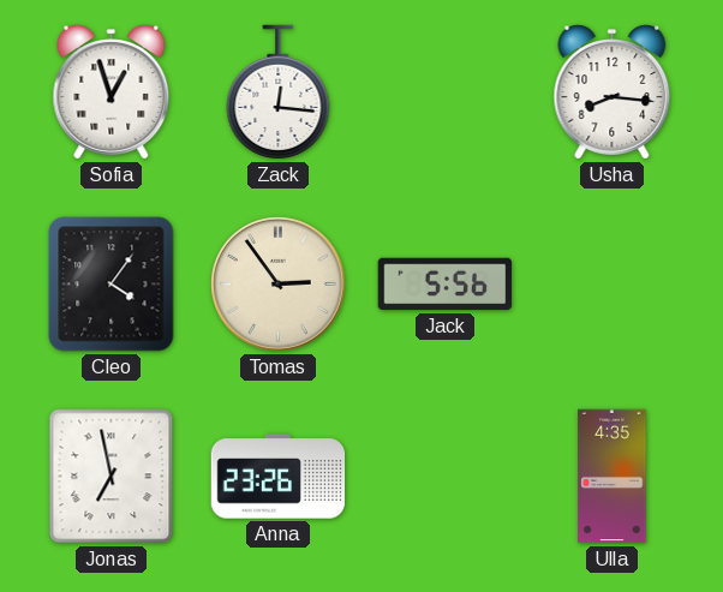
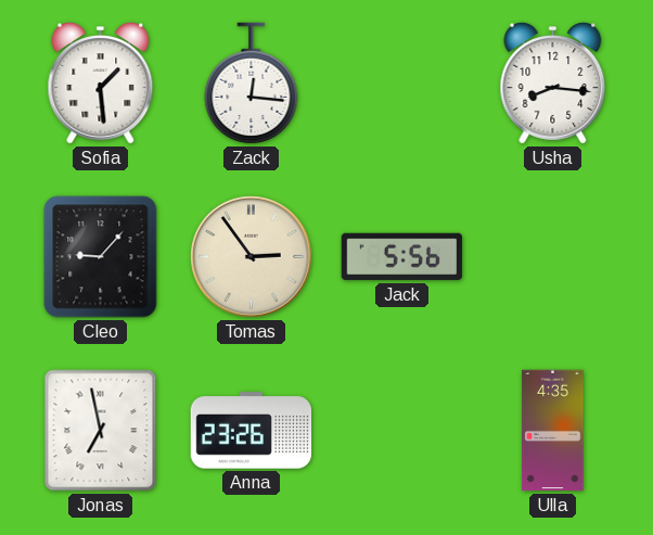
Sofia: 12:57 -> 1:29
Cleo: 4:06 -> 9:07
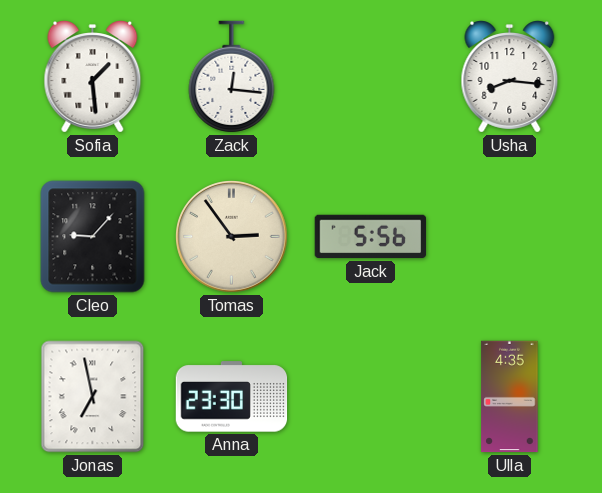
Anna: 23:26 -> 23:30
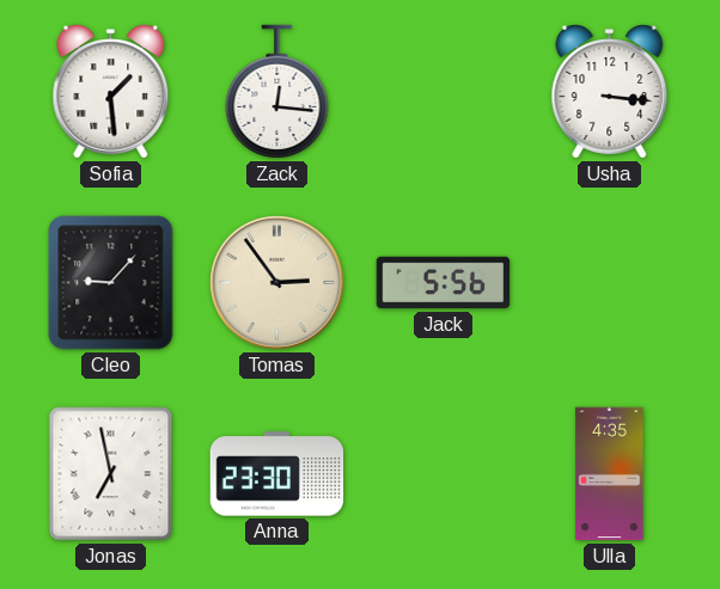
Usha: 8:16 -> 3:16
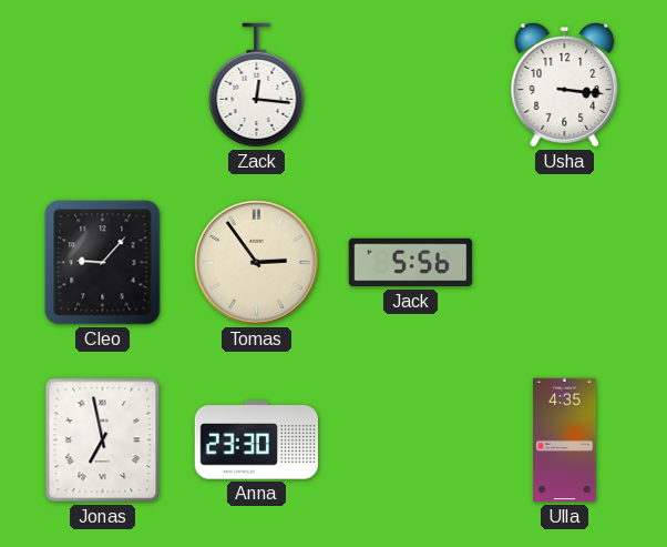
Sofia: 1:29 -> none
